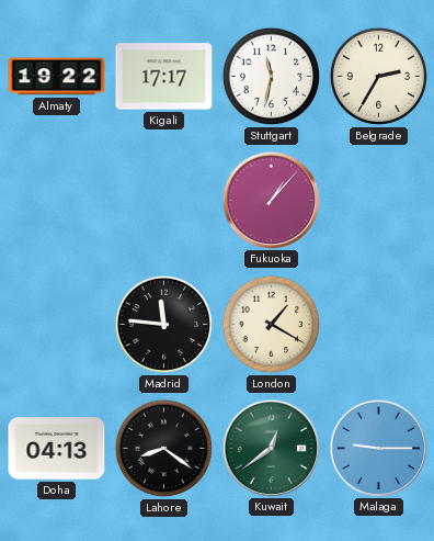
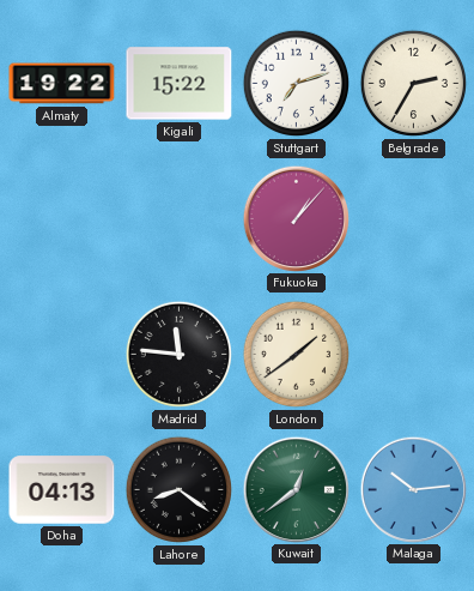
Kigali: 17:17 -> 15:22
Stuttgart: 11:32 -> 7:12
London: 1:20 -> 1:39
Malaga: 9:15 -> 10:14
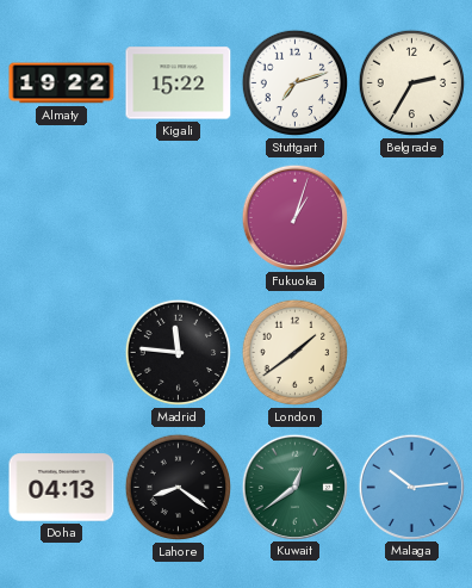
Fukuoka: 1:07 -> 1:03
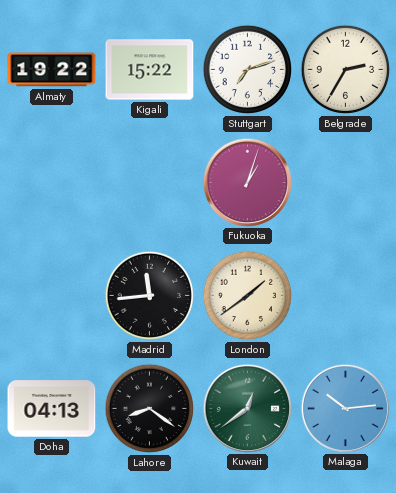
Madrid: 11:46 -> 11:44
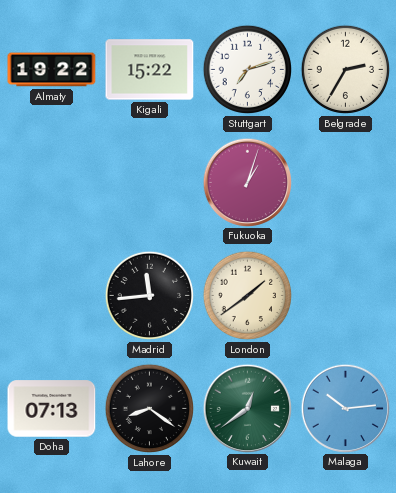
Doha: 04:13 -> 07:13
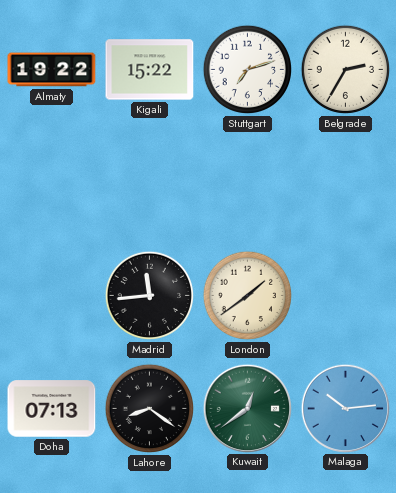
Fukuoka: 1:03 -> none
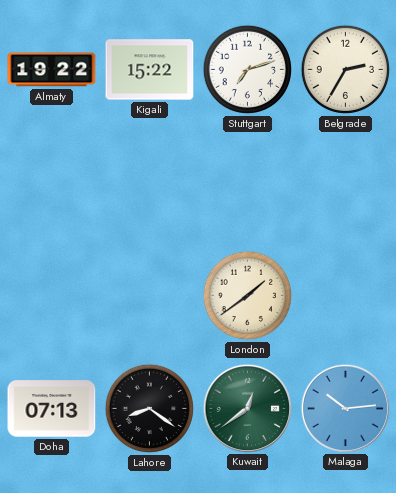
Madrid: 11:44 -> none
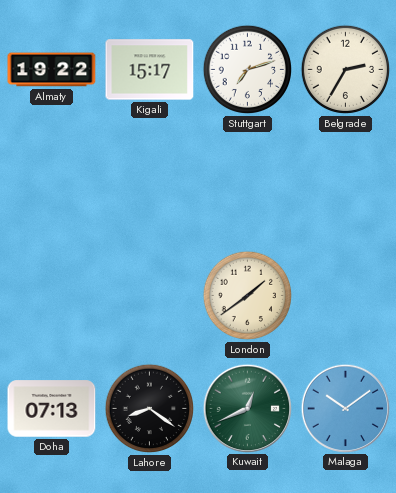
Kigali: 15:22 -> 15:17
Kuwait: 12:39 -> 12:41
Malaga: 10:14 -> 10:09
